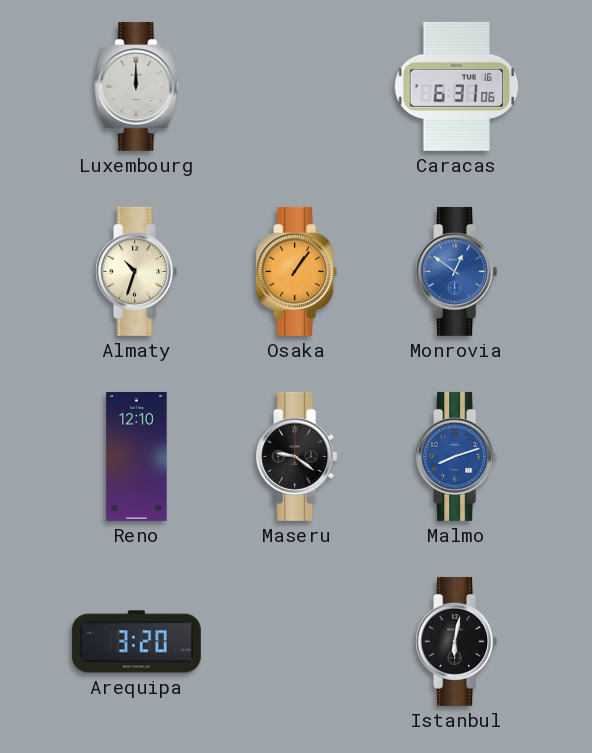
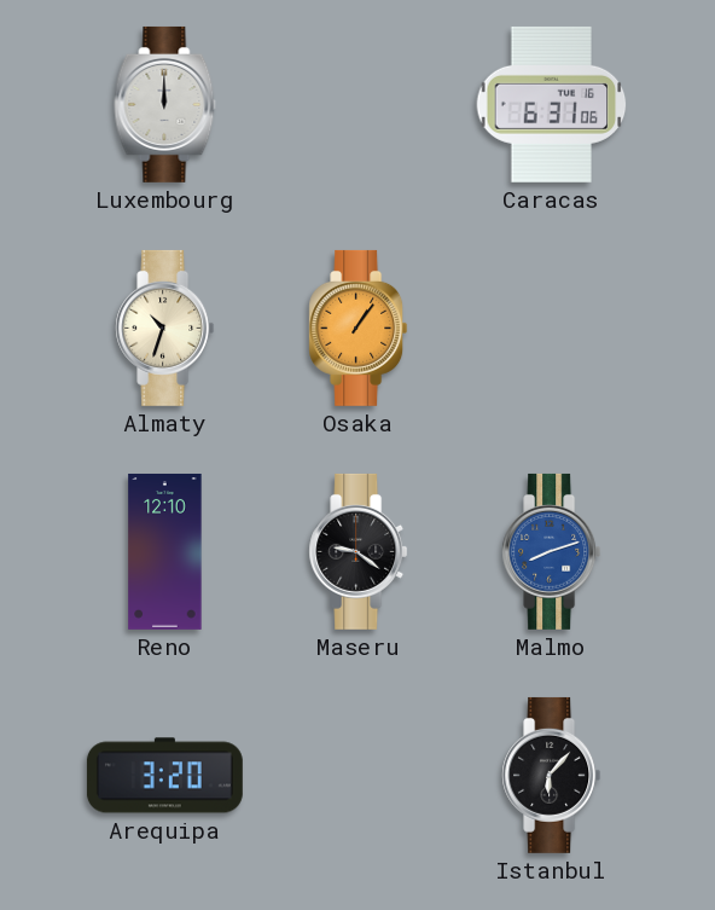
Monrovia: 12:51 -> none
Istanbul: 6:02 -> 6:07
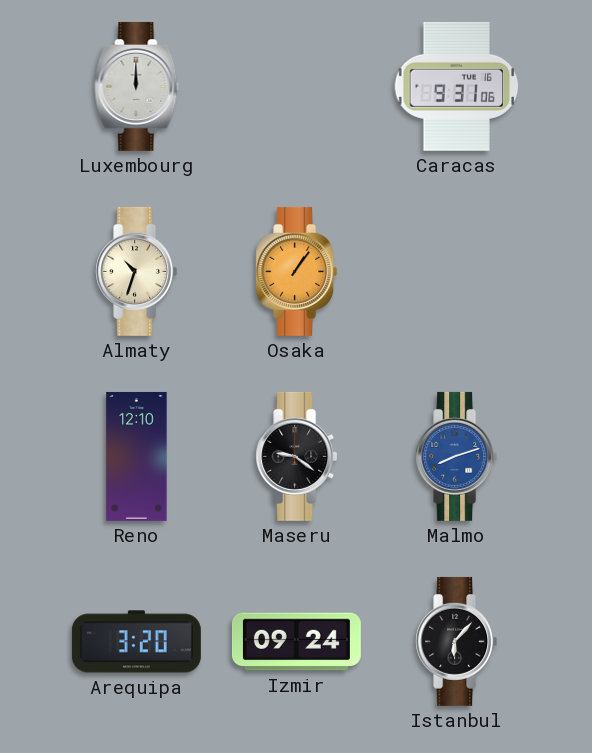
Caracas: 6:31 -> 9:31
Izmir: none -> 09:24
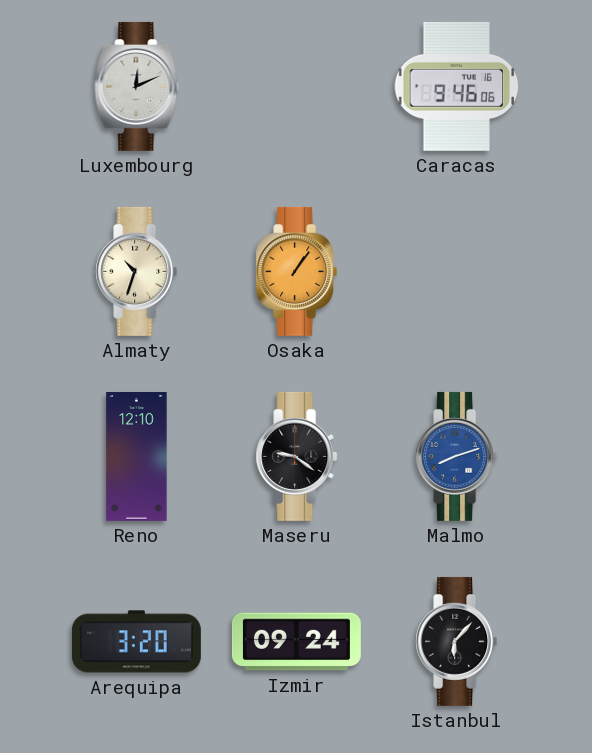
Luxembourg: 12:00 -> 12:11
Caracas: 9:31 -> 9:46
